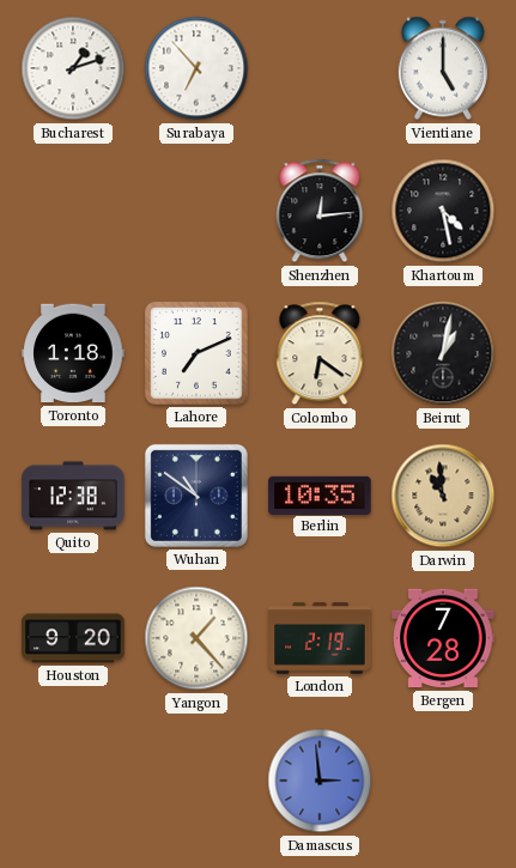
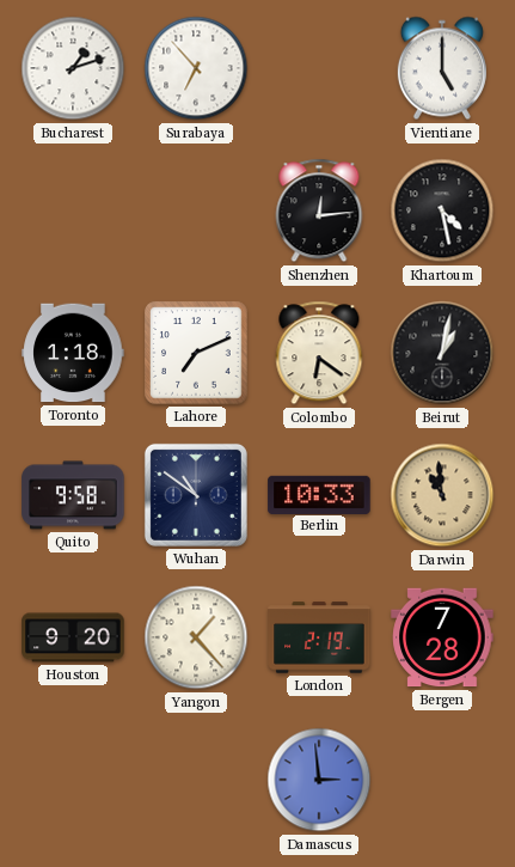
Quito: 12:38 -> 9:58
Berlin: 10:35 -> 10:33
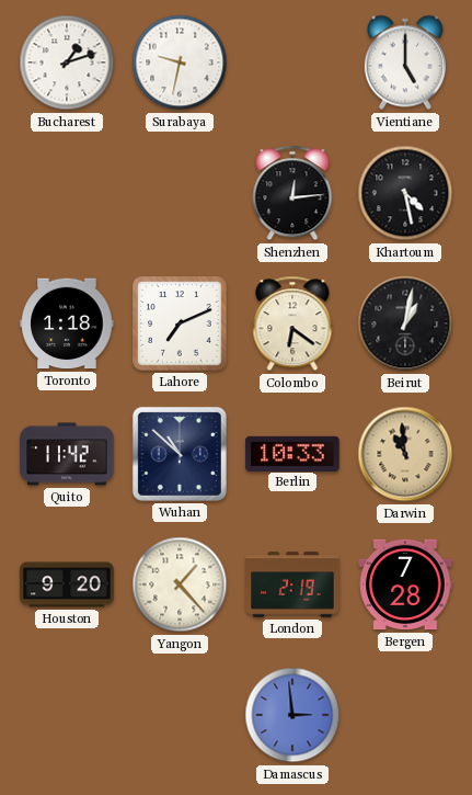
Surabaya: 6:53 -> 9:32
Quito: 9:58 -> 11:42
Wuhan: 10:51 -> 10:52
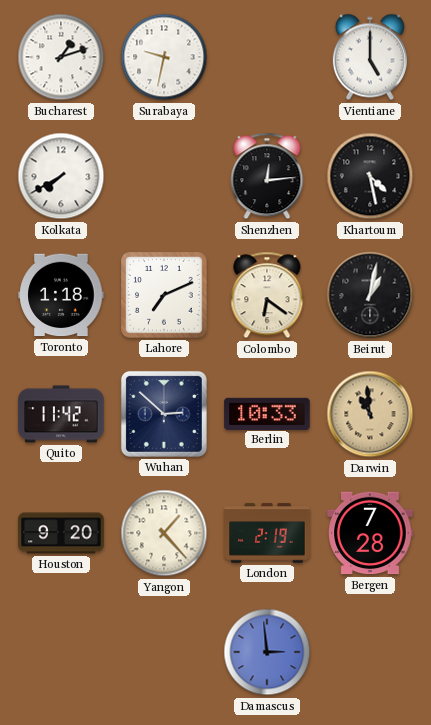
Kolkata: none -> 7:40
Wuhan: 10:52 -> 2:52
